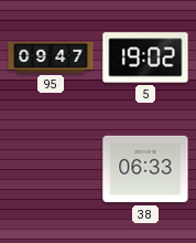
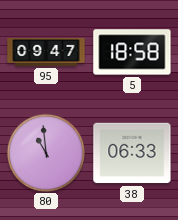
5: 19:02 -> 18:58
80: none -> 10:59
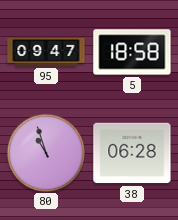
80: 10:59 -> 10:57
38: 06:33 -> 06:28
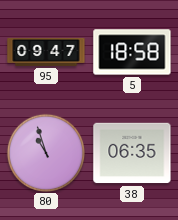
38: 06:28 -> 06:35
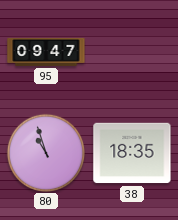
5: 18:58 -> none
38: 06:35 -> 18:35
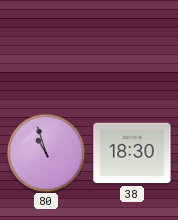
95: 09:47 -> none
38: 18:35 -> 18:30
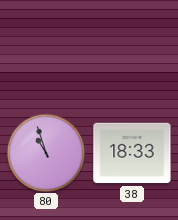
38: 18:30 -> 18:33
